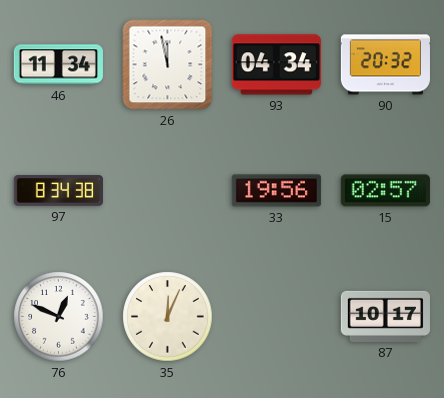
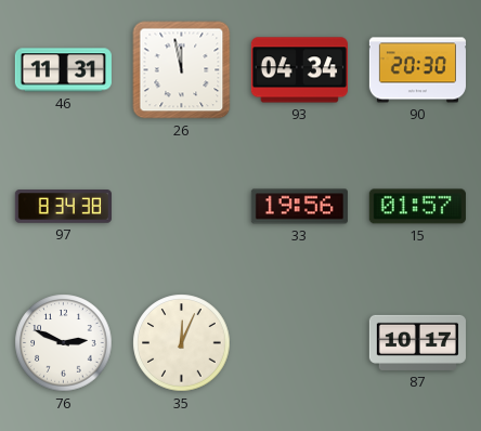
46: 11:34 -> 11:31
90: 20:32 -> 20:30
15: 02:57 -> 01:57
76: 12:49 -> 2:49
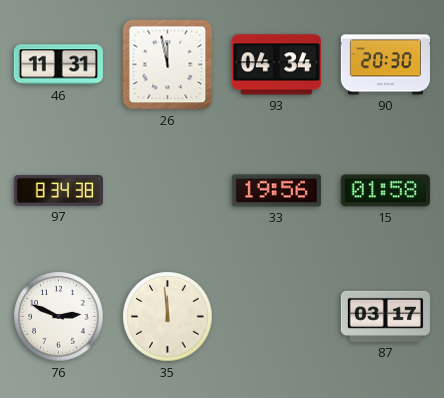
15: 01:57 -> 01:58
35: 12:04 -> 11:59
87: 10:17 -> 03:17
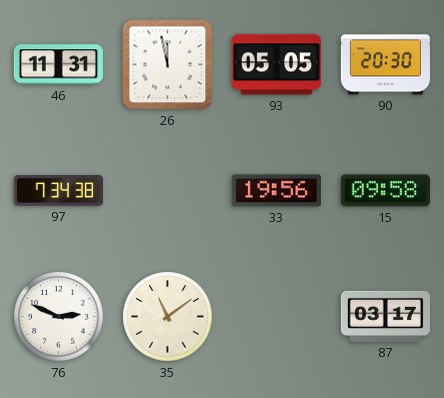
93: 04:34 -> 05:05
97: 8:34 -> 7:34
15: 01:58 -> 09:58
35: 11:59 -> 11:09
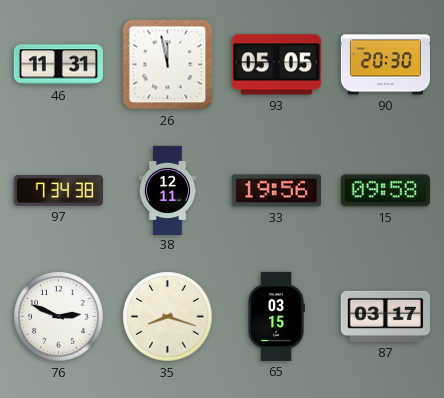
38: none -> 12:11
35: 11:09 -> 8:18
65: none -> 03:15
